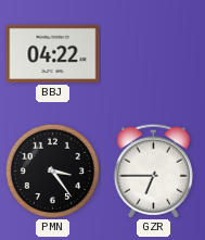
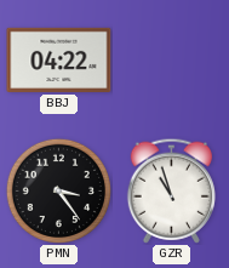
GZR: 6:45 -> 10:57
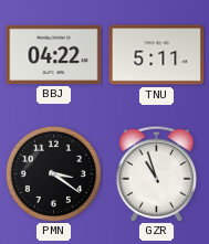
TNU: none -> 5:11
PMN: 3:24 -> 3:21
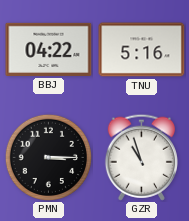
TNU: 5:11 -> 5:16
PMN: 3:21 -> 3:15
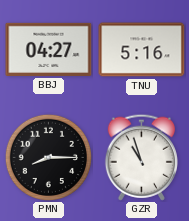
BBJ: 04:22 -> 04:27
PMN: 3:15 -> 8:15
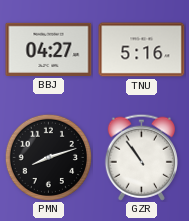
PMN: 8:15 -> 8:12
GZR: 10:57 -> 10:54
